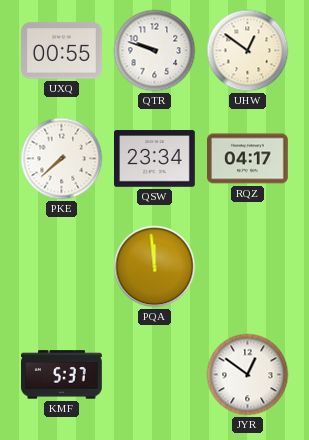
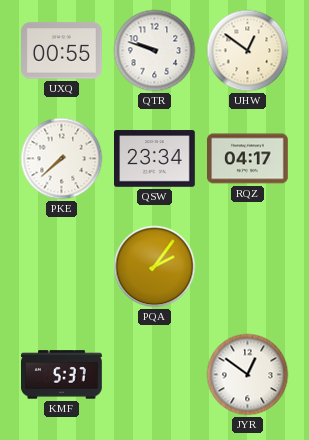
PQA: 11:59 -> 2:06
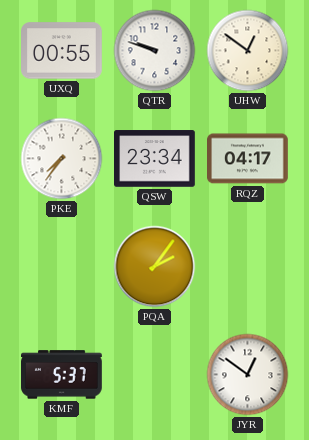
PKE: 7:38 -> 7:36
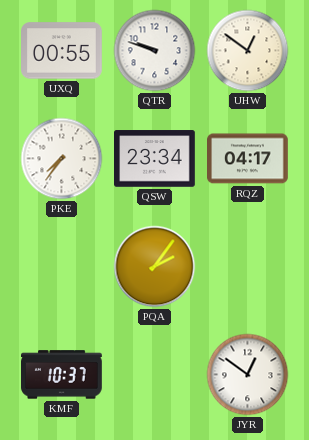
KMF: 5:37 -> 10:37
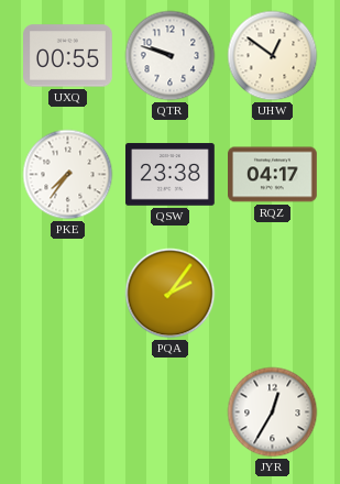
QSW: 23:34 -> 23:38
KMF: 10:37 -> none
JYR: 12:51 -> 12:35
